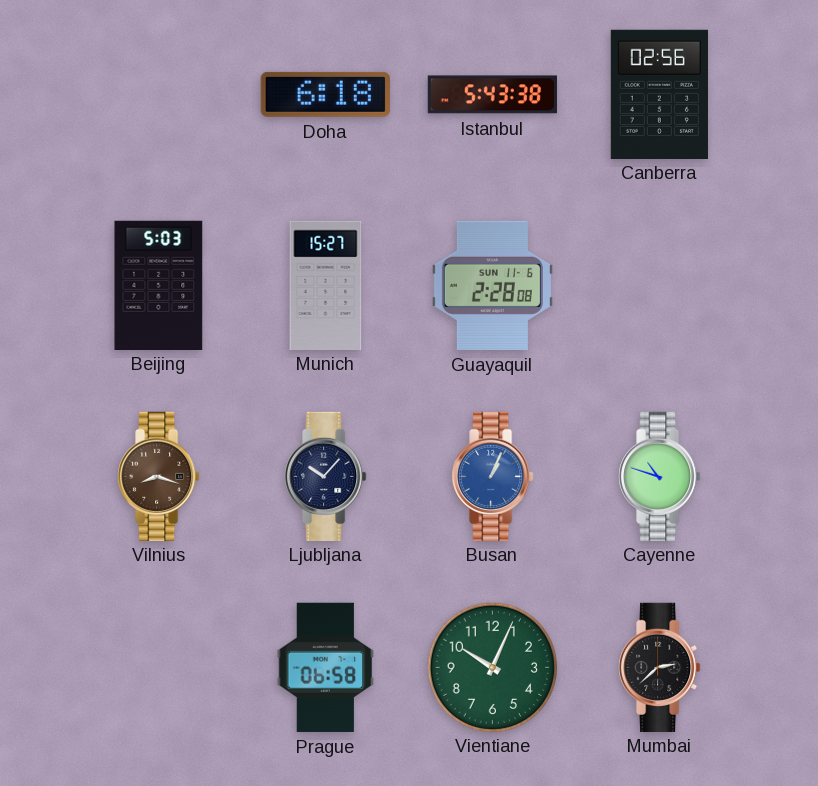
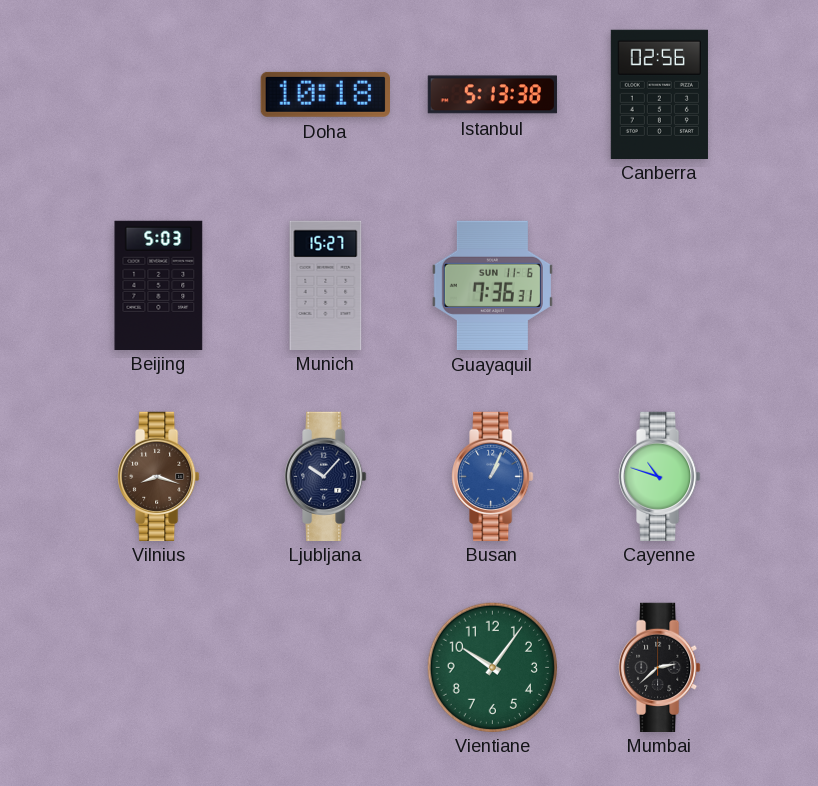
Doha: 6:18 -> 10:18
Istanbul: 5:43 -> 5:13
Guayaquil: 2:28 -> 7:36
Prague: 06:58 -> none
Vientiane: 10:04 -> 10:06
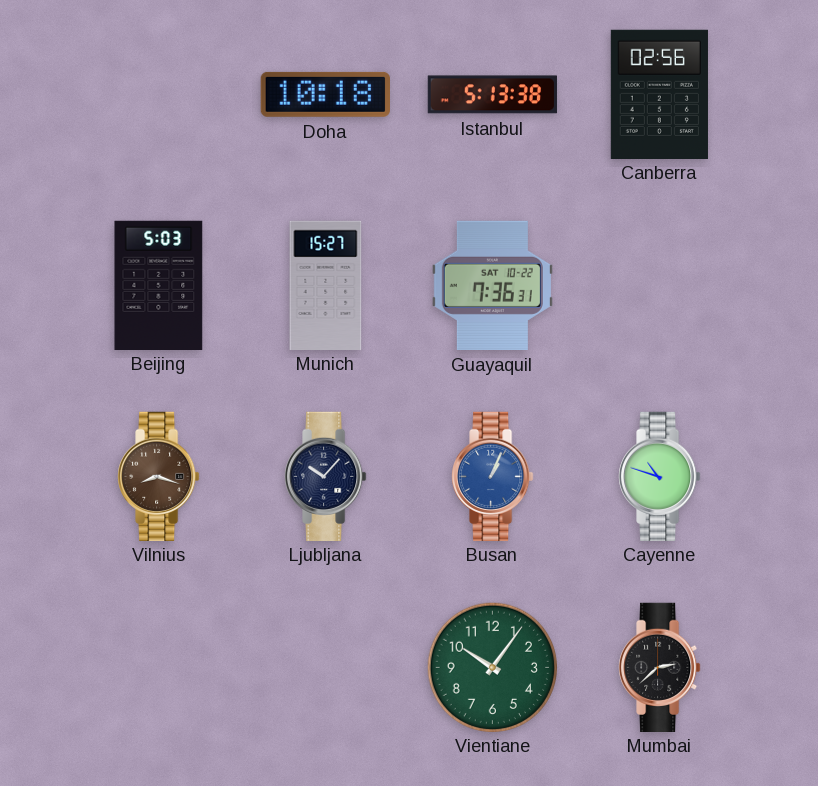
Guayaquil date: SUN 11-6 -> SAT 10-22
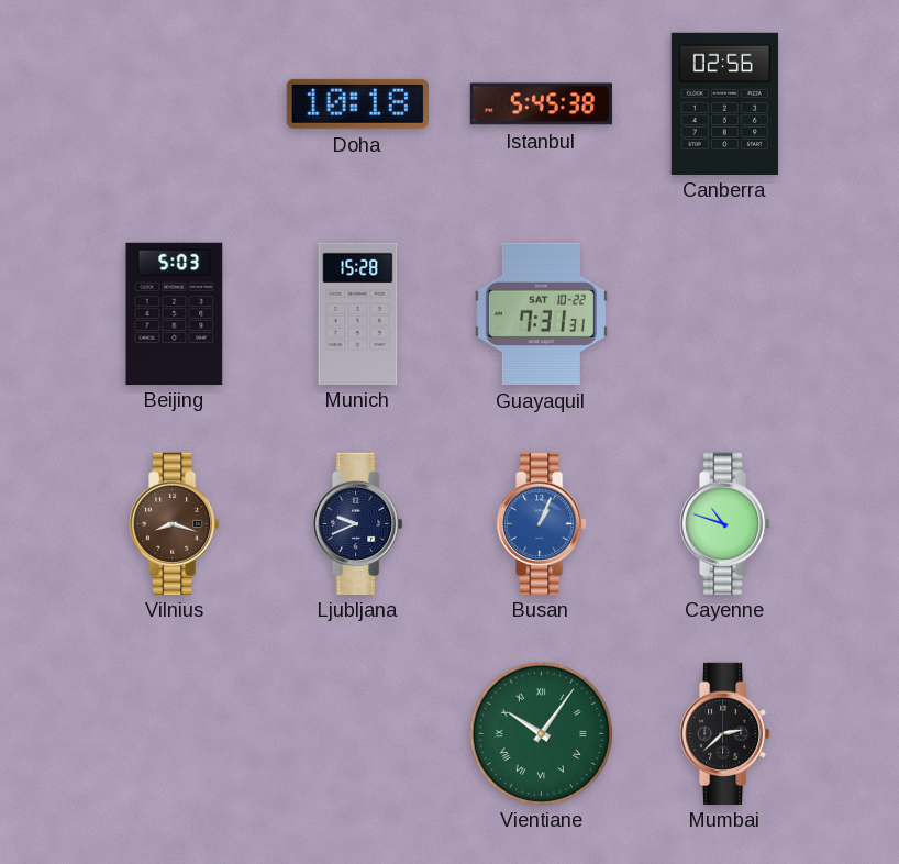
Istanbul: 5:13 -> 5:45
Munich: 15:27 -> 15:28
Guayaquil: 7:36 -> 7:31
Ljubljana: 10:07 -> 9:41
Vientiane numerals: Arabic -> Roman
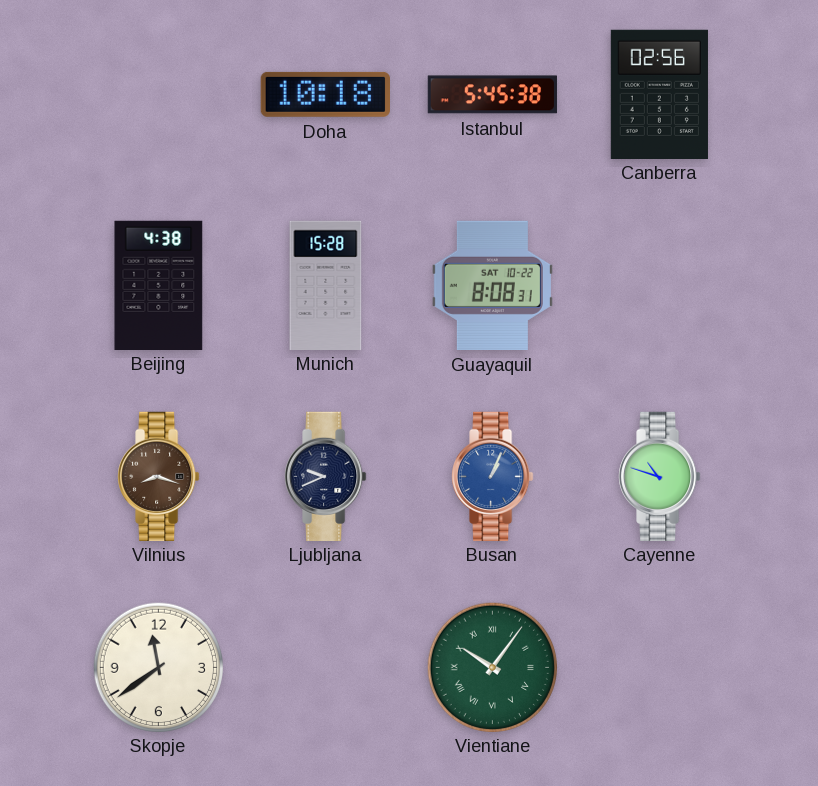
Beijing: 5:03 -> 4:38
Guayaquil: 7:31 -> 8:08
Skopje: none -> 11:39
Mumbai: 2:38 -> none
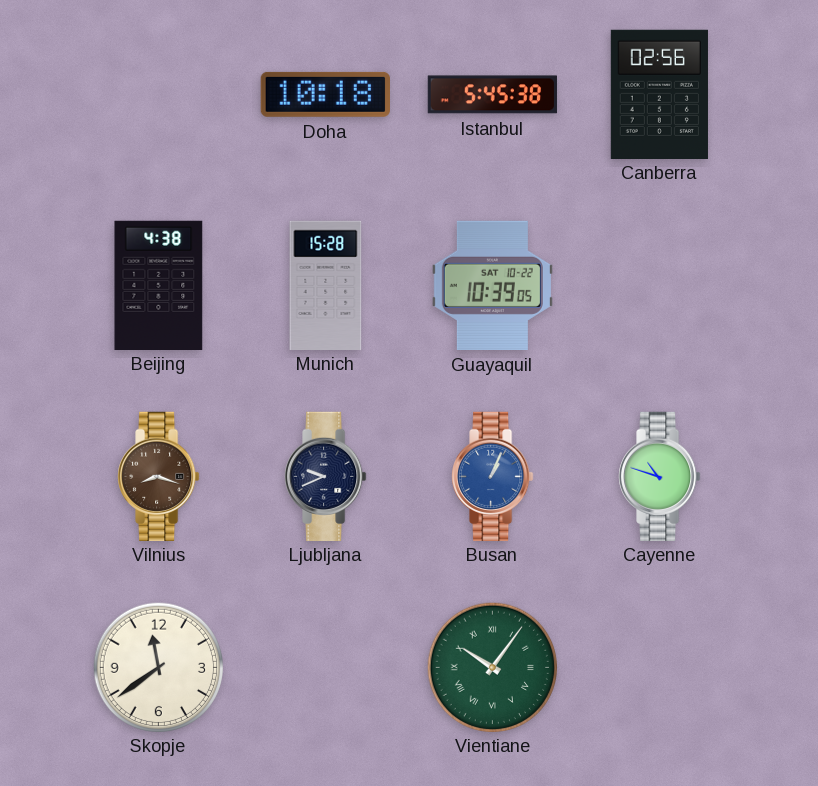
Guayaquil: 8:08 -> 10:39
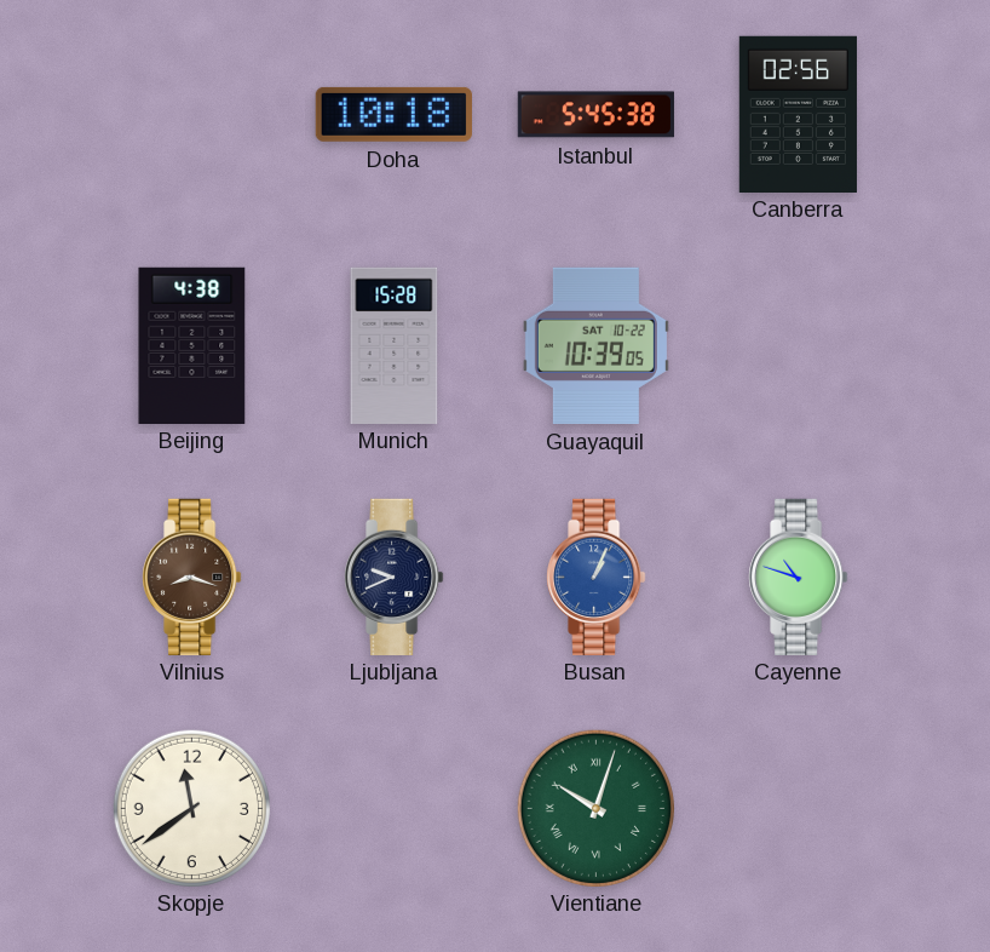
Vientiane: 10:06 -> 10:03
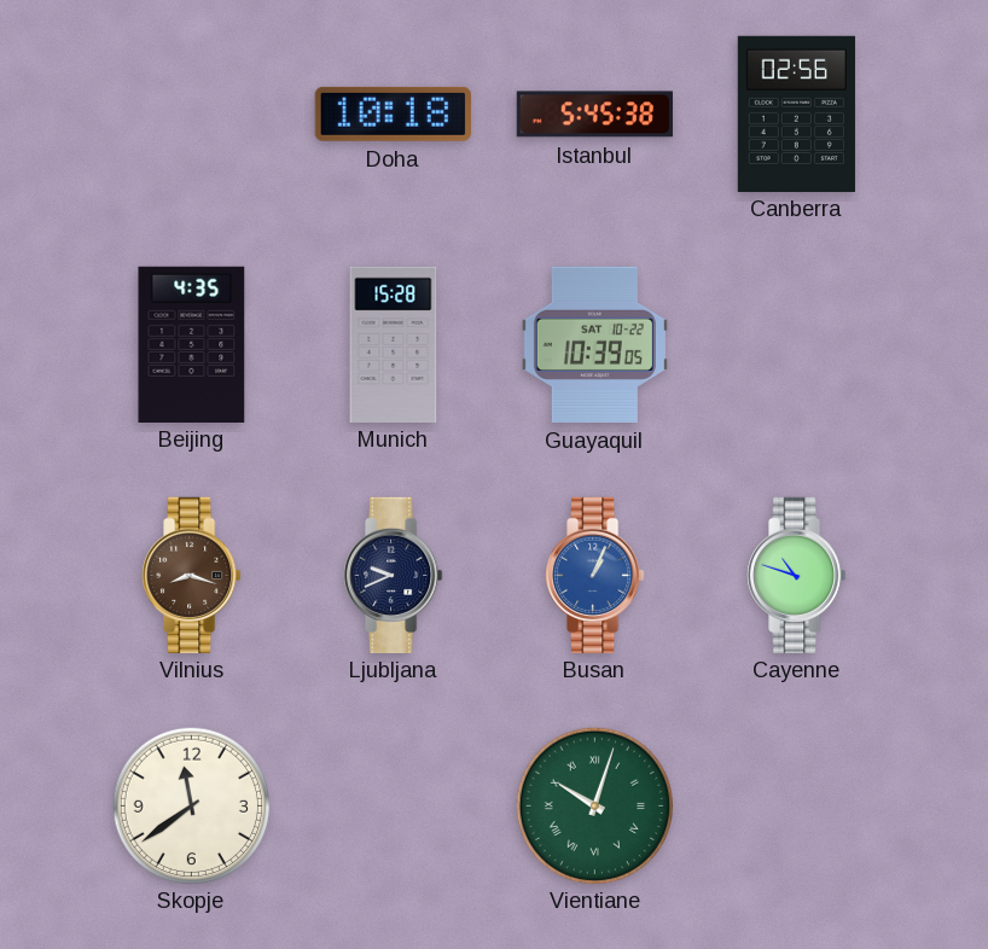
Beijing: 4:38 -> 4:35
